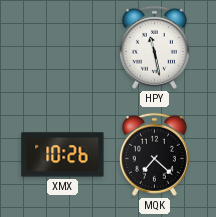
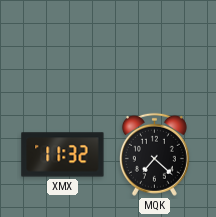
HPY: 11:28 -> none
XMX: 10:26 -> 11:32
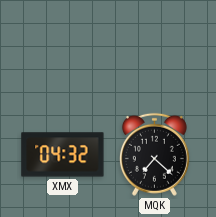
XMX: 11:32 -> 04:32
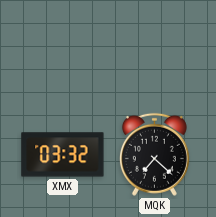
XMX: 04:32 -> 03:32
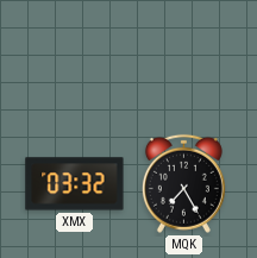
MQK: 7:22 -> 7:25
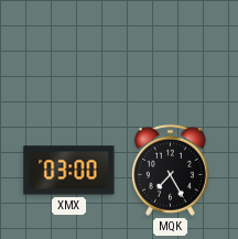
XMX: 03:32 -> 03:00
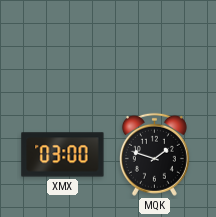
MQK: 7:25 -> 1:48
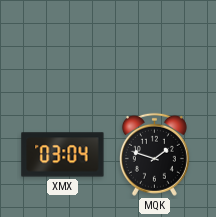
XMX: 03:00 -> 03:04
